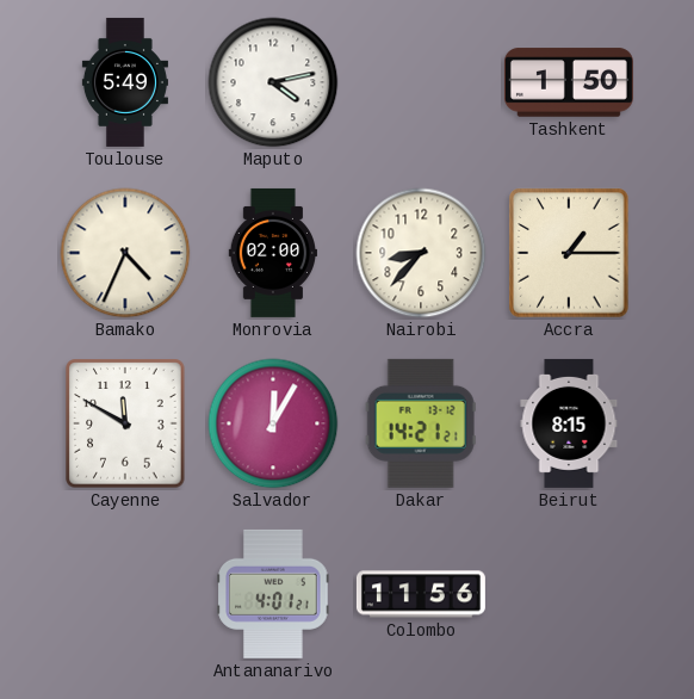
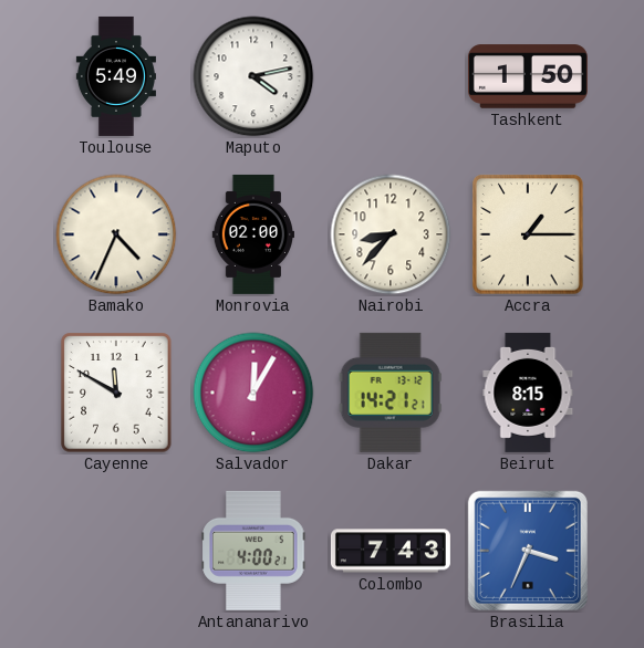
Antananarivo: 4:01 -> 4:00
Colombo: 11:56 -> 7:43
Brasilia: none -> 3:34
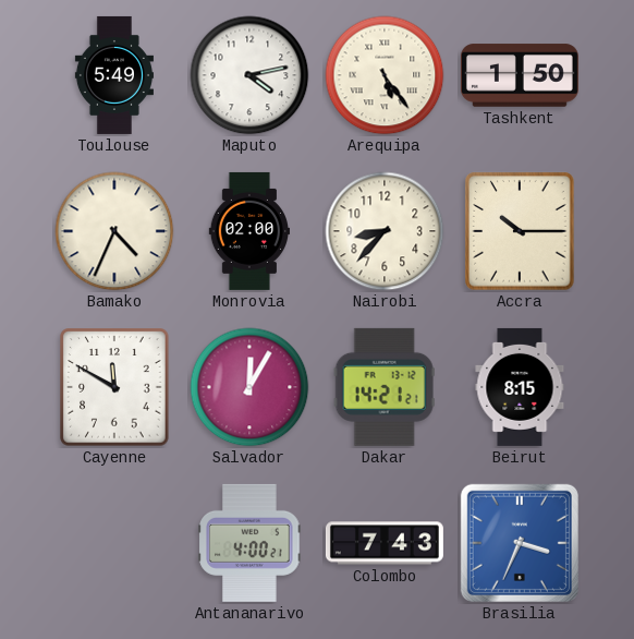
Arequipa: none -> 5:24
Accra: 1:15 -> 10:15
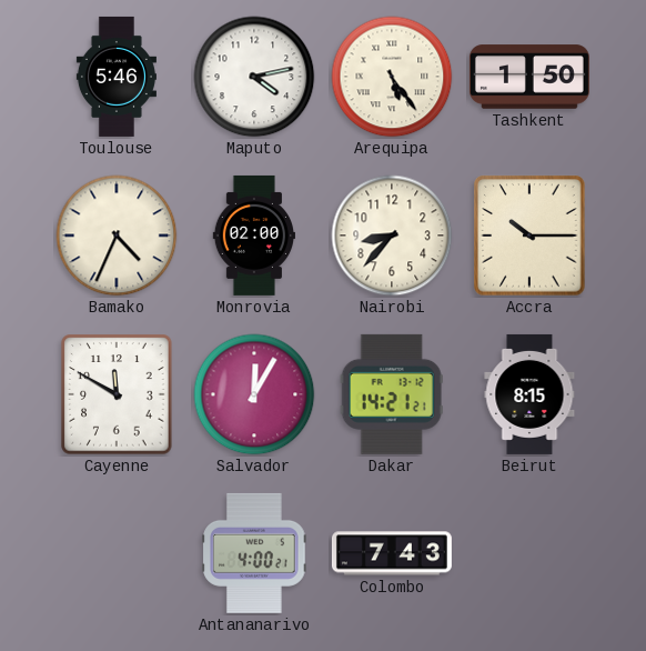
Toulouse: 5:49 -> 5:46
Brasilia: 3:34 -> none
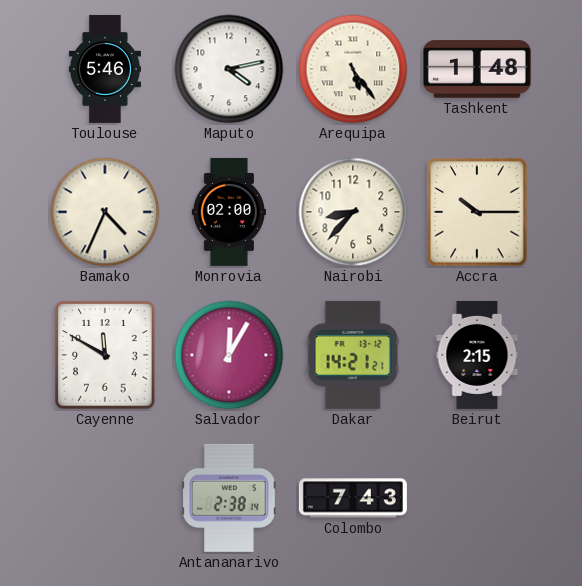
Tashkent: 1:50 -> 1:48
Beirut: 8:15 -> 2:15
Antananarivo: 4:00 -> 2:38
